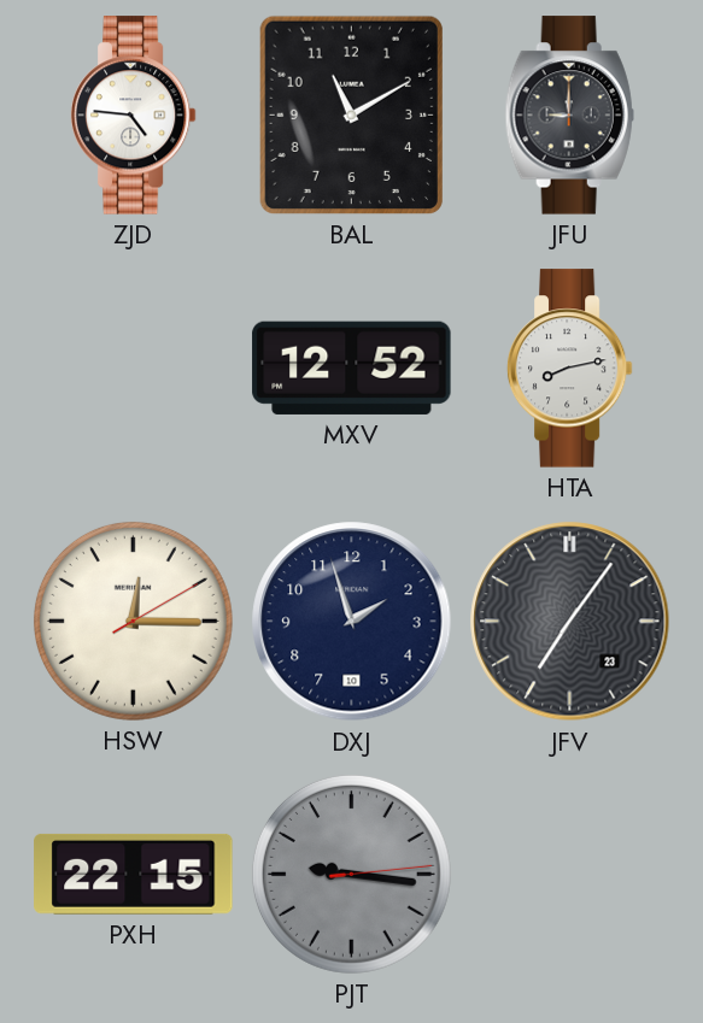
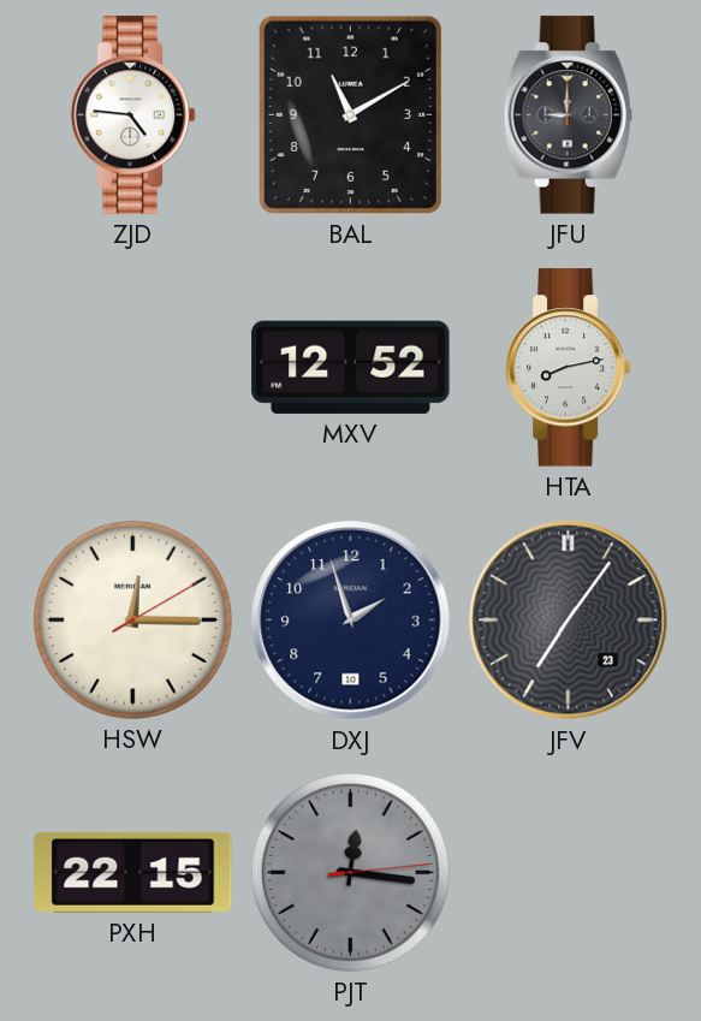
PJT: 9:16 -> 12:16
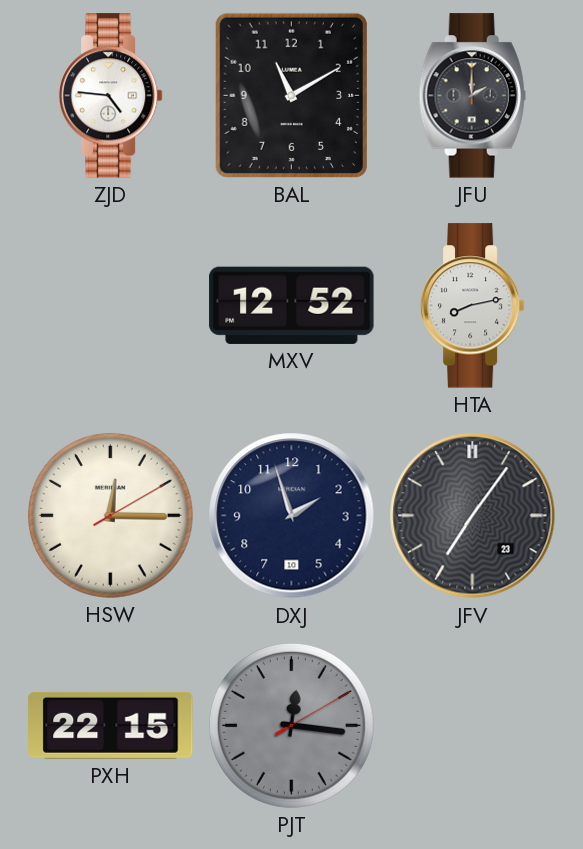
JFU: 9:00 -> 2:00
PJT: 12:16:14 -> 12:16:10
